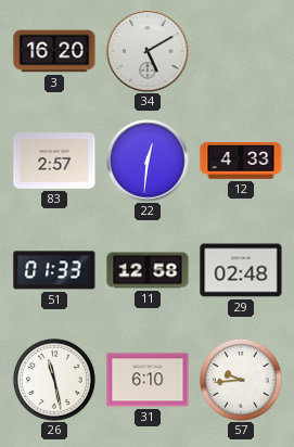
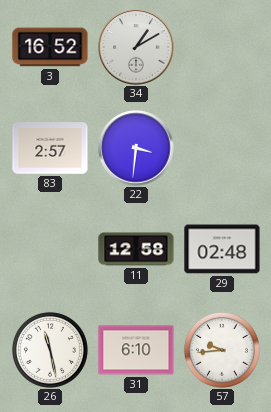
3: 16:20 -> 16:52
34: 5:10 -> 1:10
22: 12:31 -> 3:31
12: 4:33 -> none
51: 01:33 -> none
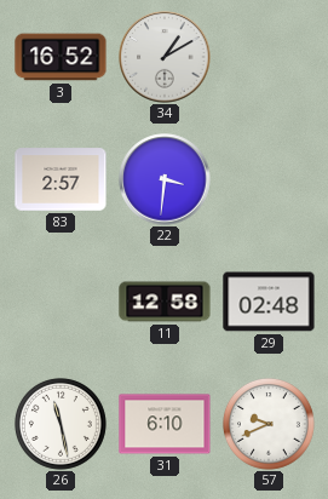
57: 9:44 -> 9:41
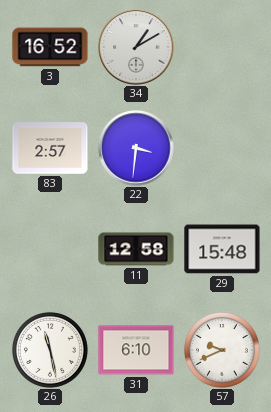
29: 02:48 -> 15:48
